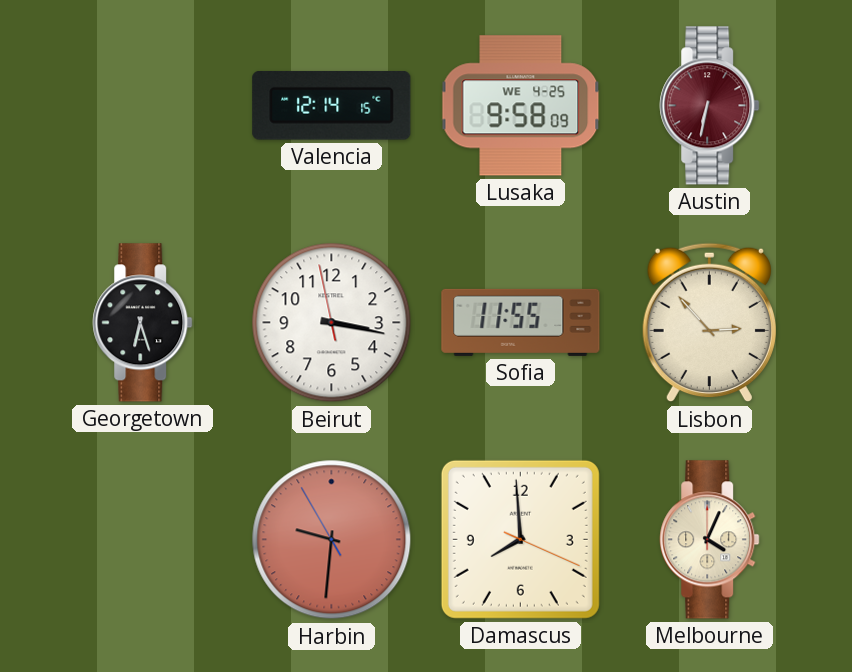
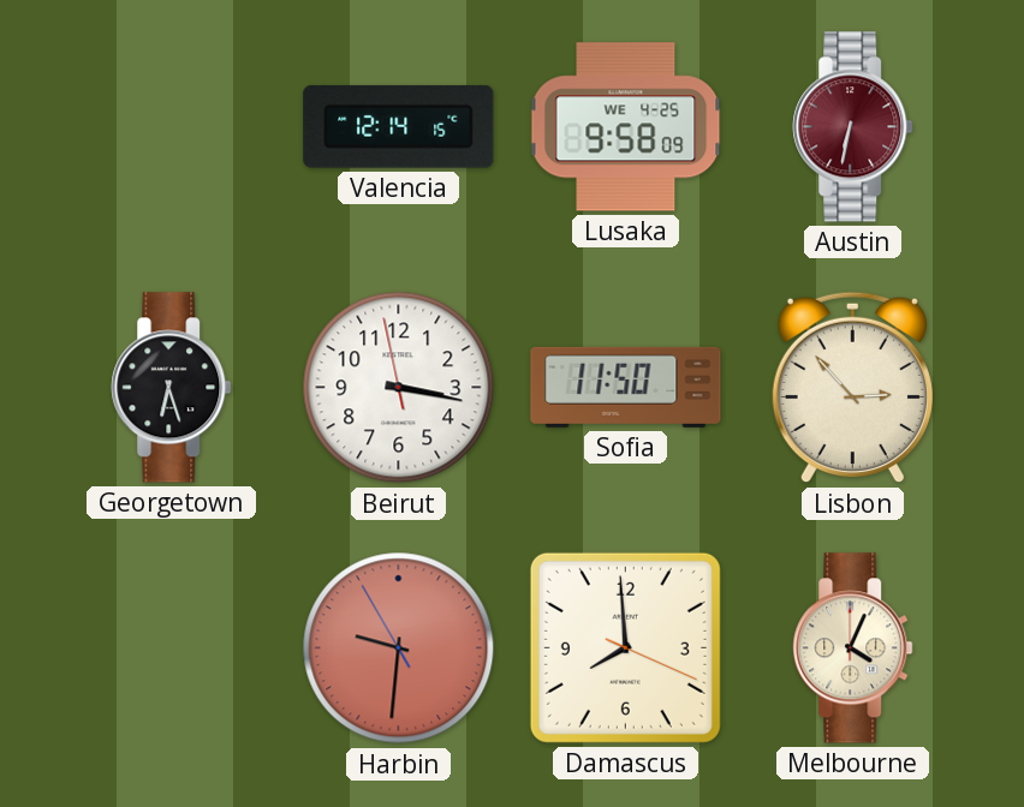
Sofia: 11:55 -> 11:50
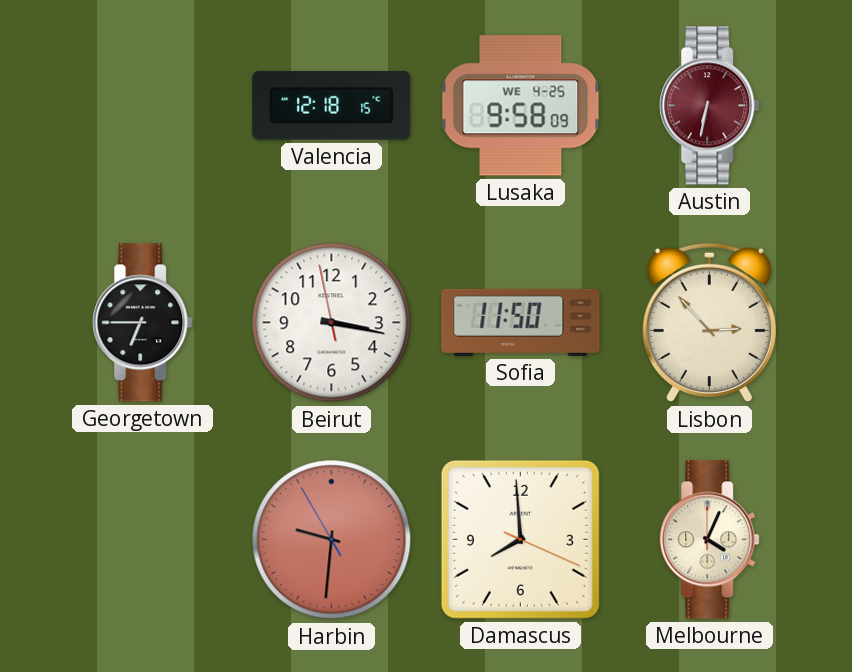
Valencia: 12:14 -> 12:18
Georgetown: 6:27 -> 6:45
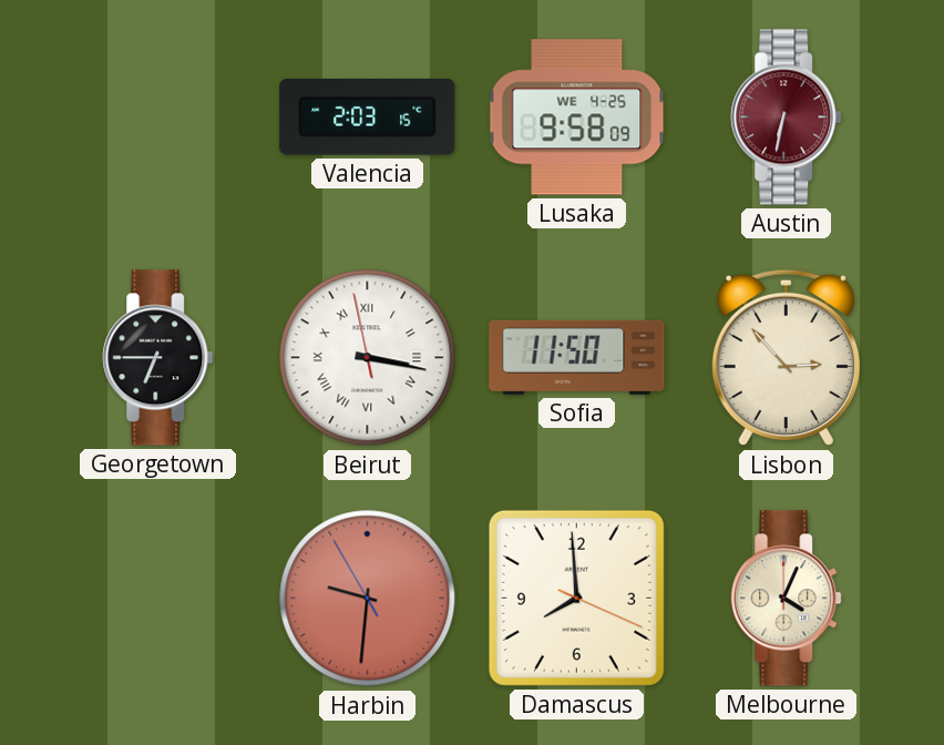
Valencia: 12:18 -> 2:03
Beirut numerals: Arabic -> Roman
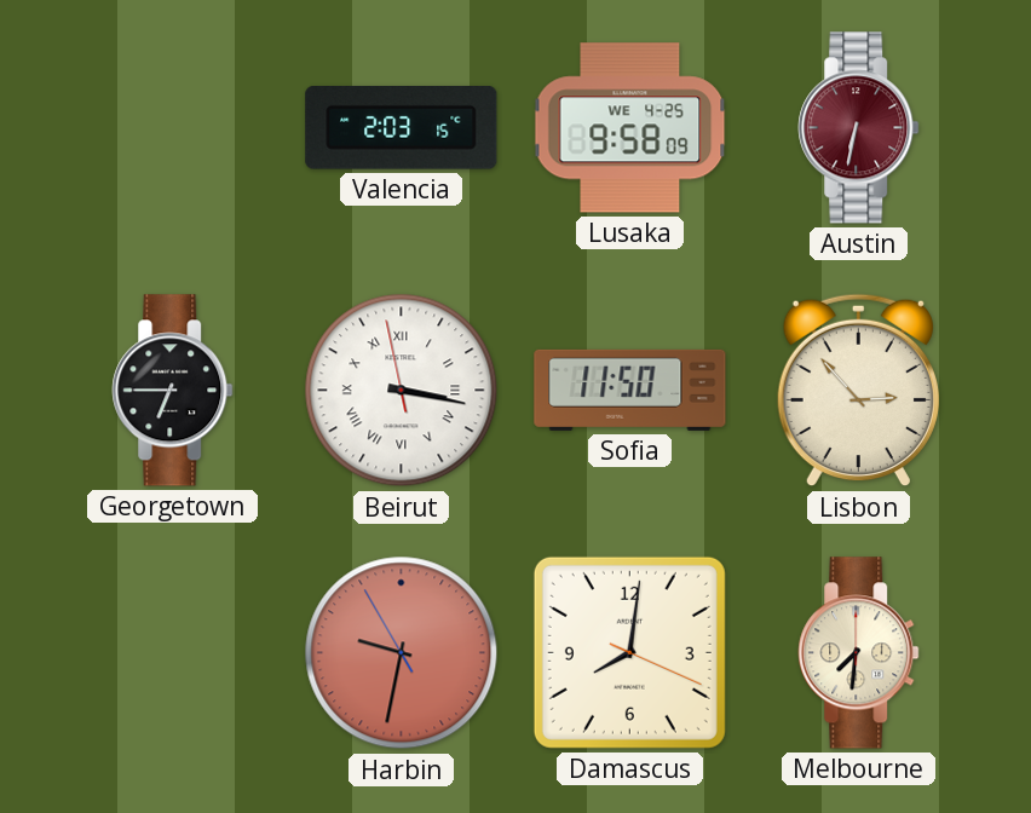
Harbin: 9:30 -> 9:31
Damascus: 7:59 -> 8:01
Melbourne: 4:04 -> 7:31
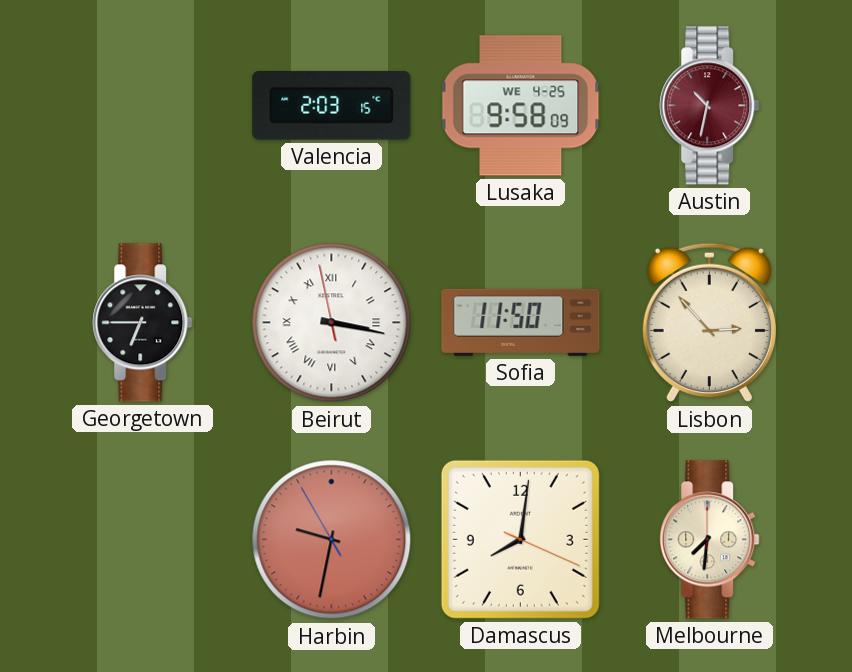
Austin: 6:32 -> 10:32
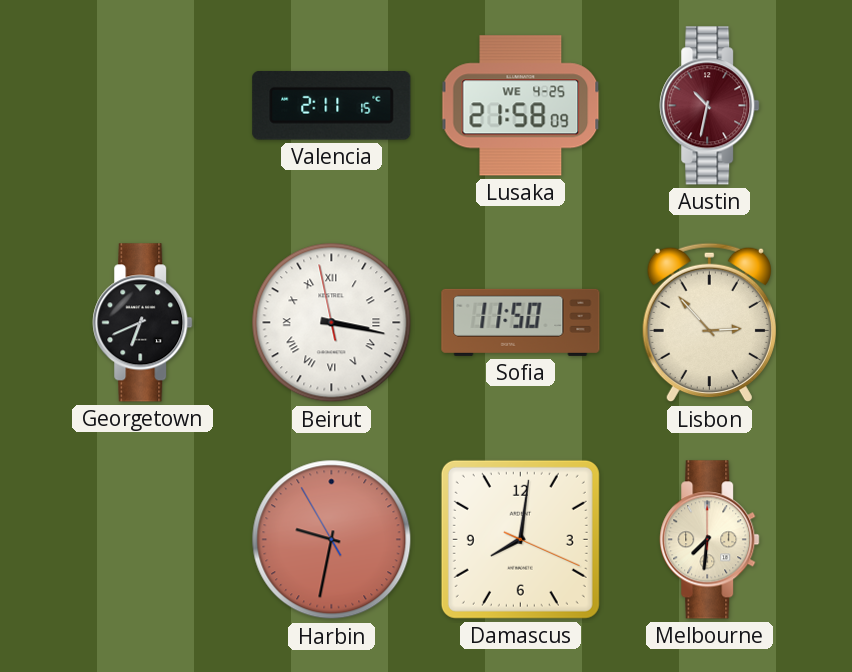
Valencia: 2:03 -> 2:11
Lusaka: 9:58 -> 21:58
Georgetown: 6:45 -> 6:41
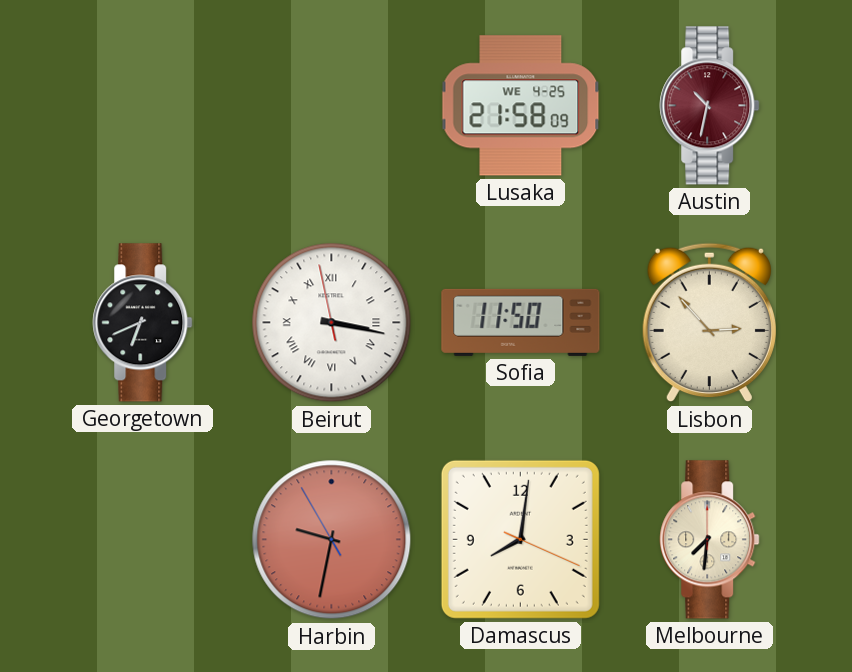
Valencia: 2:11 -> none
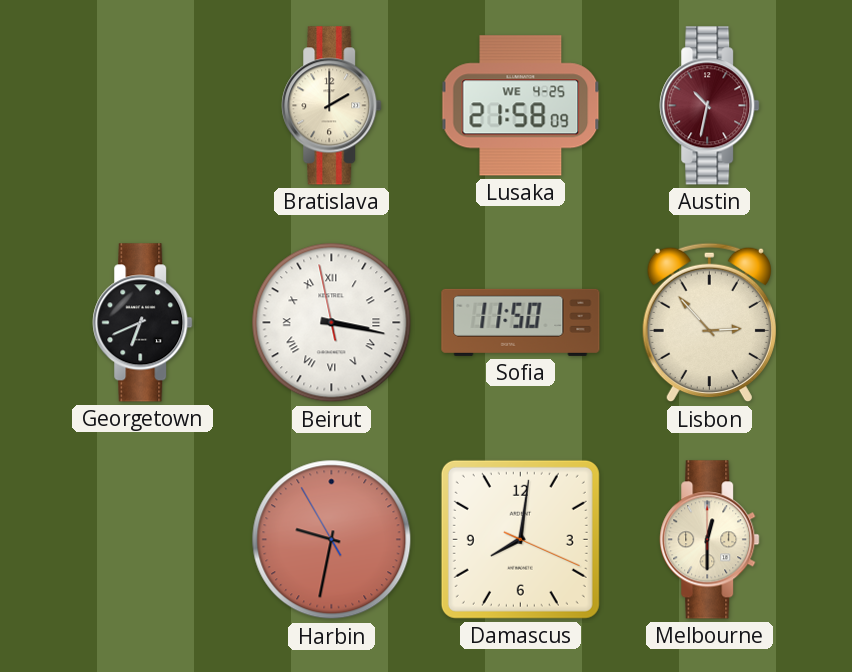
Bratislava: none -> 2:00
Melbourne: 7:31 -> 12:30
